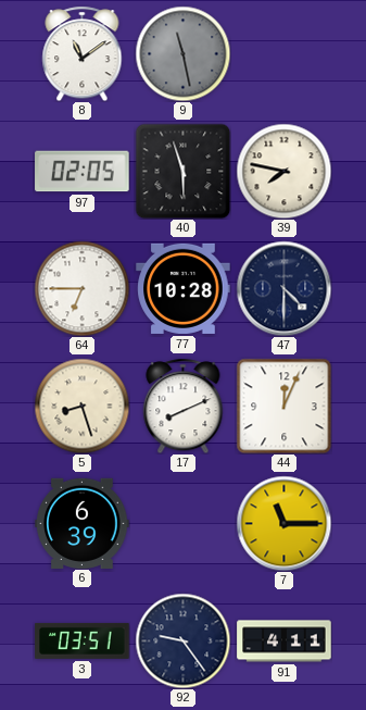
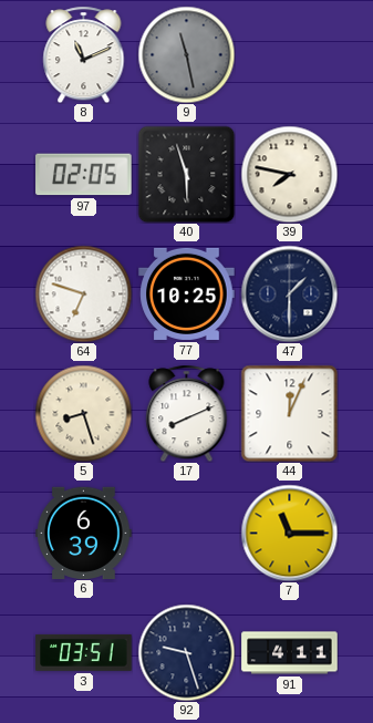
8: 11:09 -> 11:11
64: 6:45 -> 6:48
77: 10:28 -> 10:25
47: 4:30 -> 1:30
92: 9:24 -> 9:27
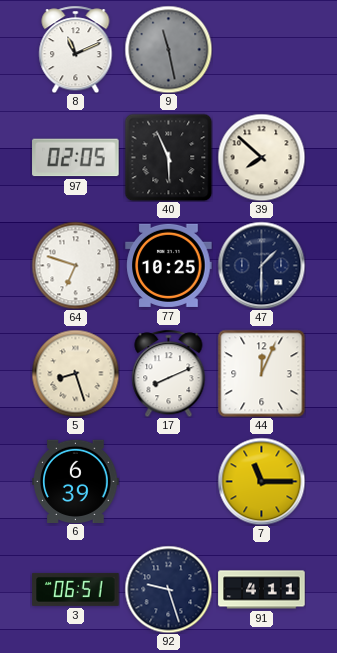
40: 5:57 -> 5:56
39: 7:47 -> 7:52
3: 03:51 -> 06:51
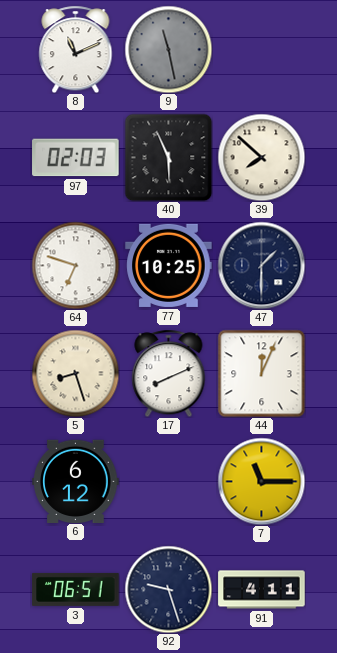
97: 02:05 -> 02:03
6: 6:39 -> 6:12
